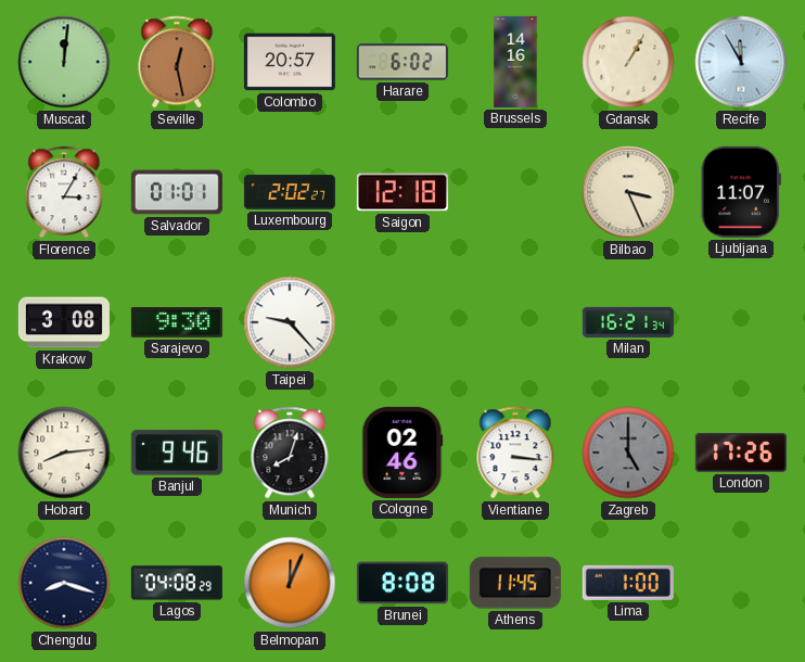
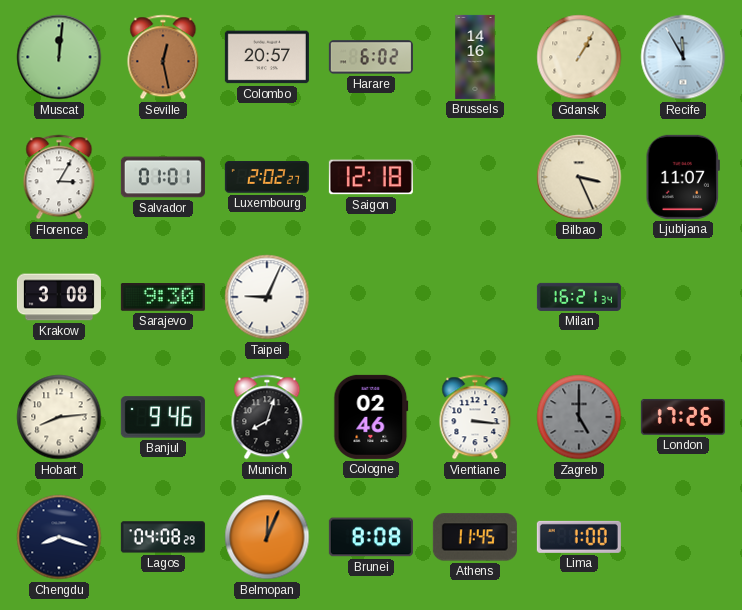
Taipei: 9:23 -> 9:04
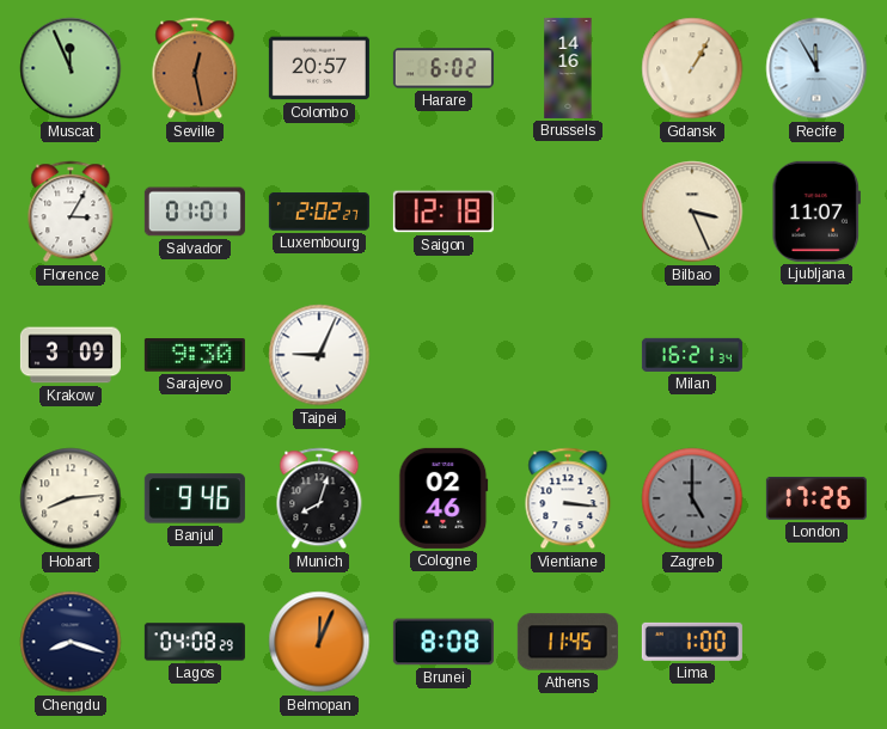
Muscat: 12:01 -> 11:56
Krakow: 3:08 -> 3:09
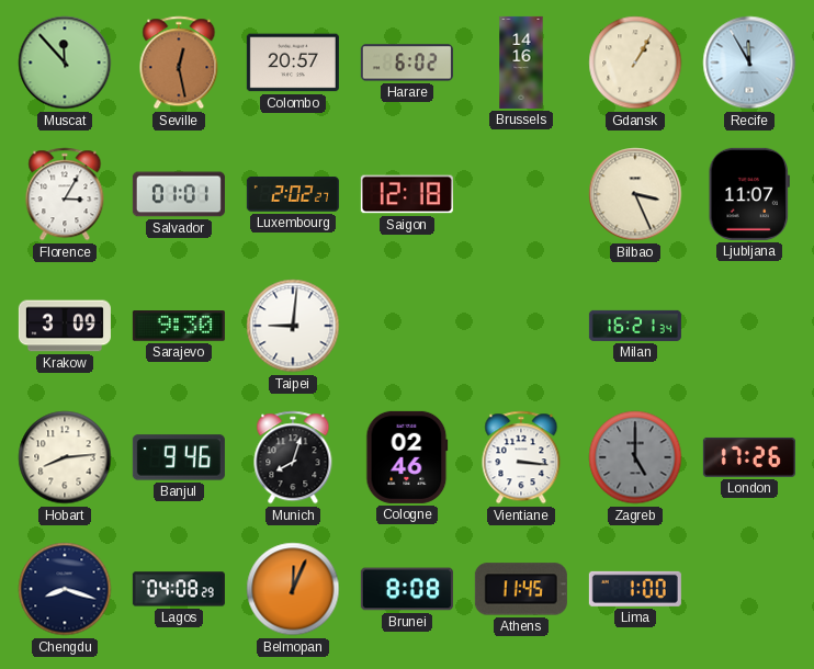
Muscat: 11:56 -> 11:53
Taipei: 9:04 -> 9:01
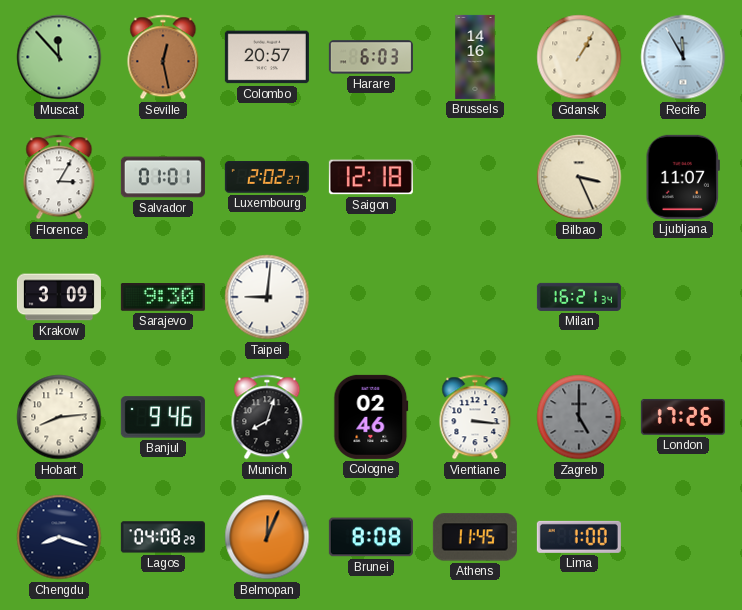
Harare: 6:02 -> 6:03
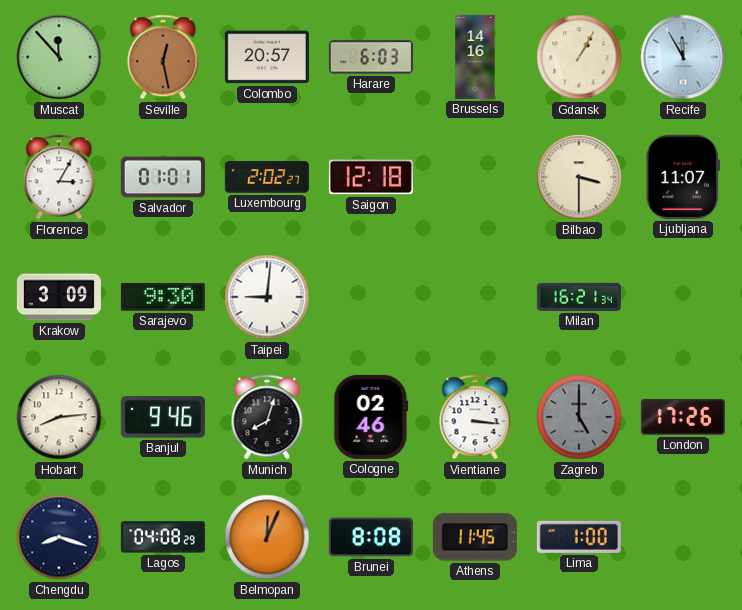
Bilbao: 3:26 -> 3:30
